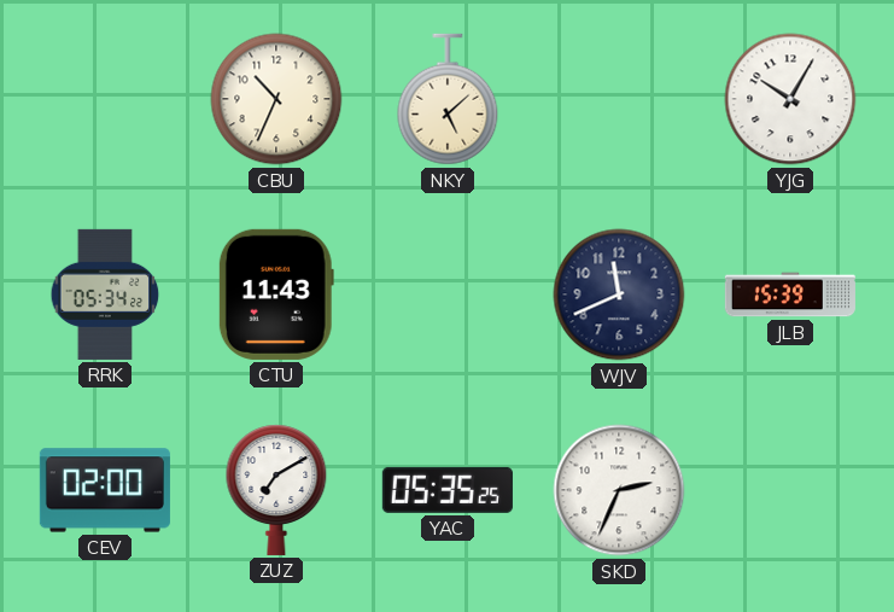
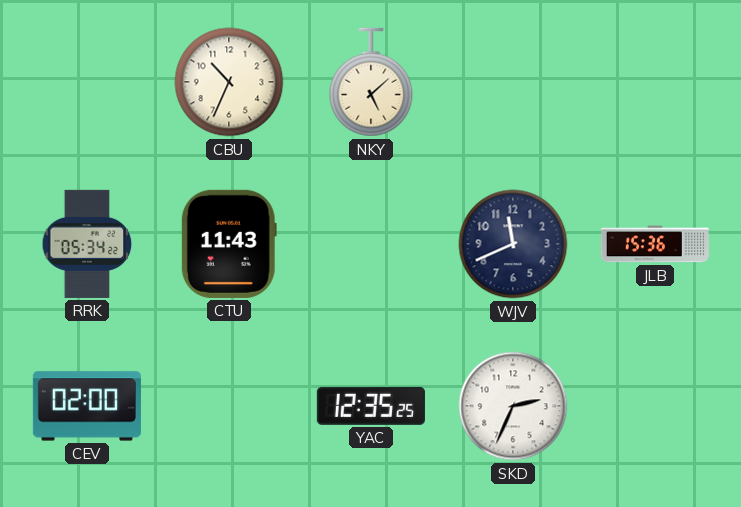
YJG: 10:05 -> none
JLB: 15:39 -> 15:36
ZUZ: 7:10 -> none
YAC: 05:35 -> 12:35
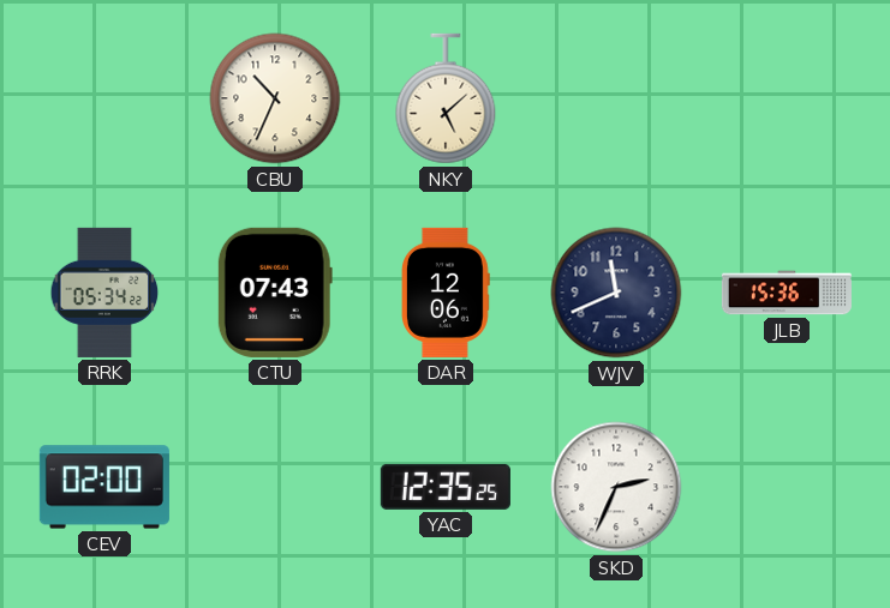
CTU: 11:43 -> 07:43
DAR: none -> 12:06
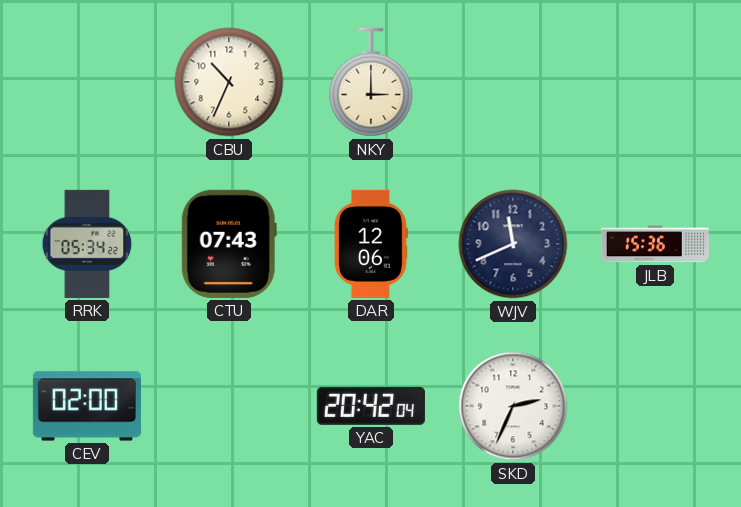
NKY: 5:08 -> 3:00
YAC: 12:35 -> 20:42
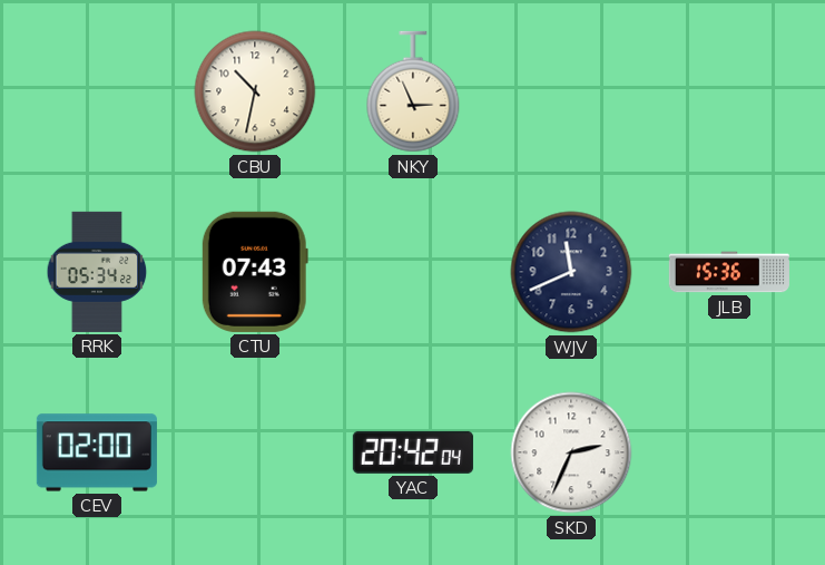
CBU: 10:34 -> 10:32
NKY: 3:00 -> 2:56
DAR: 12:06 -> none
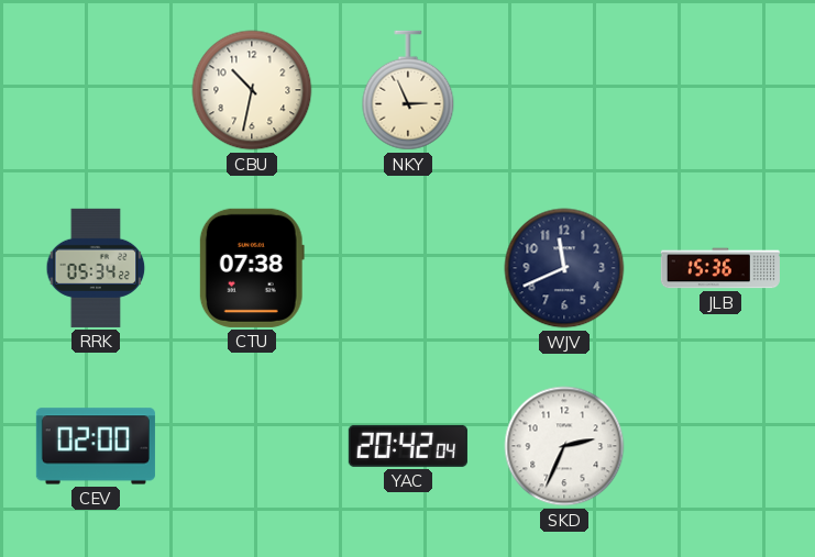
CTU: 07:43 -> 07:38
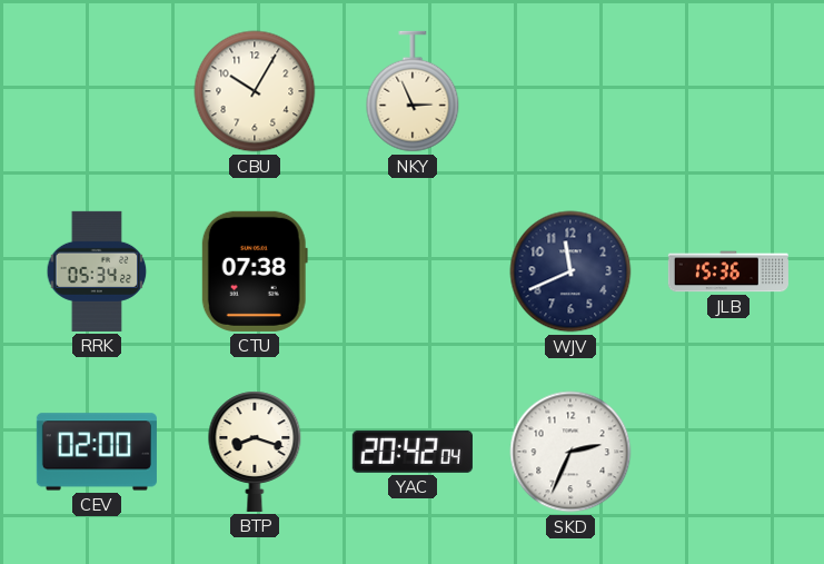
CBU: 10:32 -> 10:05
BTP: none -> 8:18
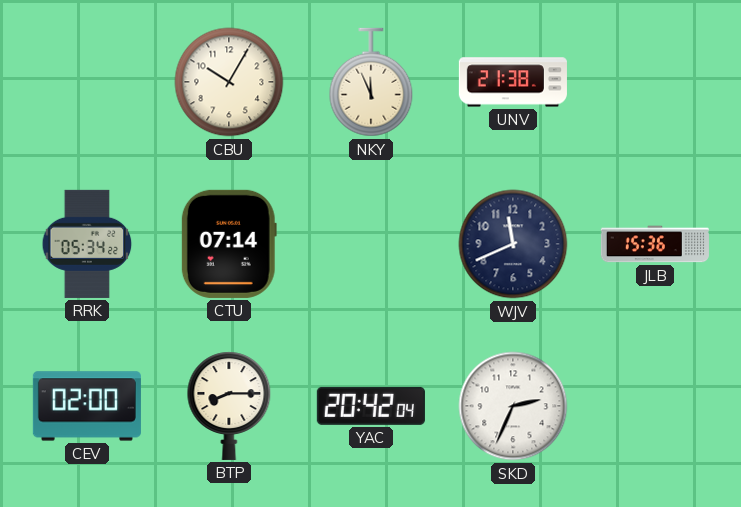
NKY: 2:56 -> 11:56
UNV: none -> 21:38
CTU: 07:38 -> 07:14
BTP: 8:18 -> 8:15
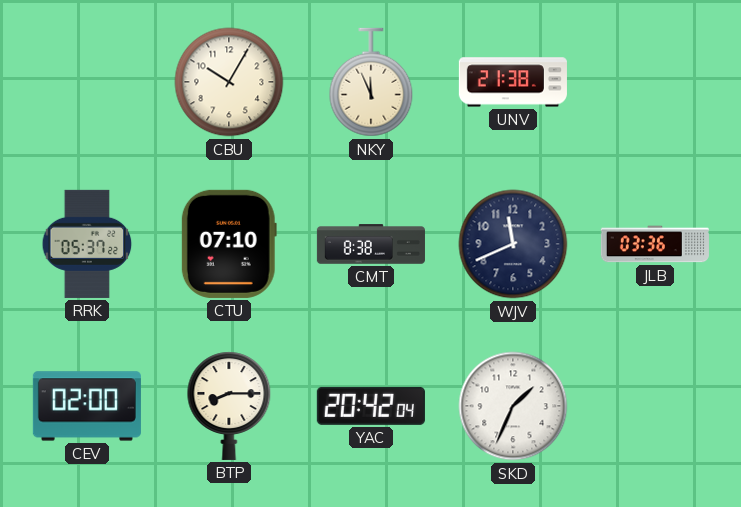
RRK: 05:34 -> 05:37
CTU: 07:14 -> 07:10
CMT: none -> 8:38
JLB: 15:36 -> 03:36
SKD: 2:34 -> 1:34
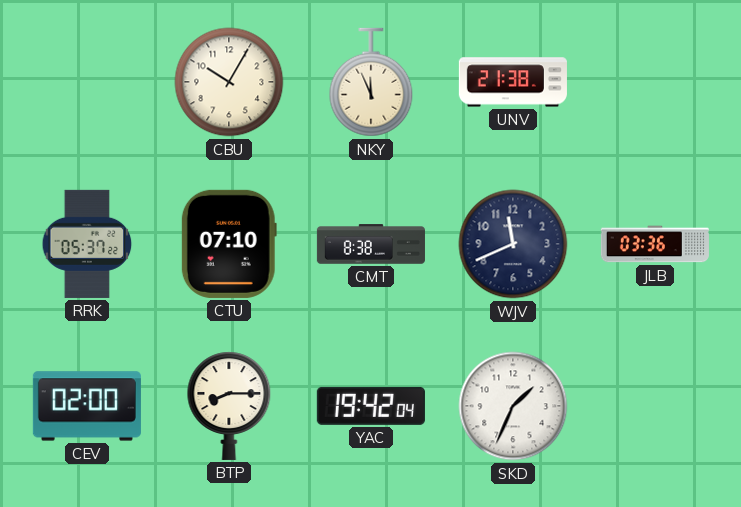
YAC: 20:42 -> 19:42
